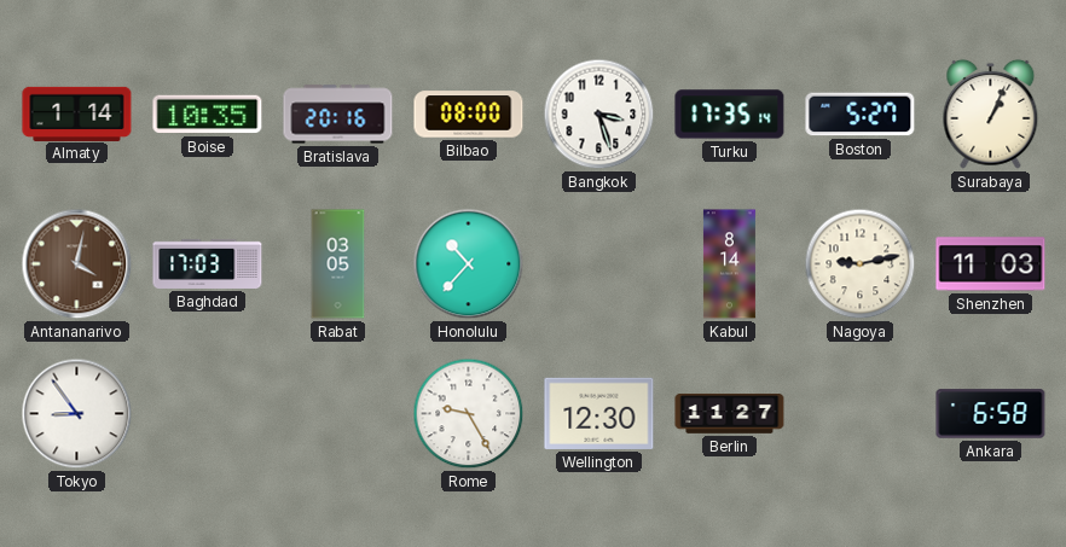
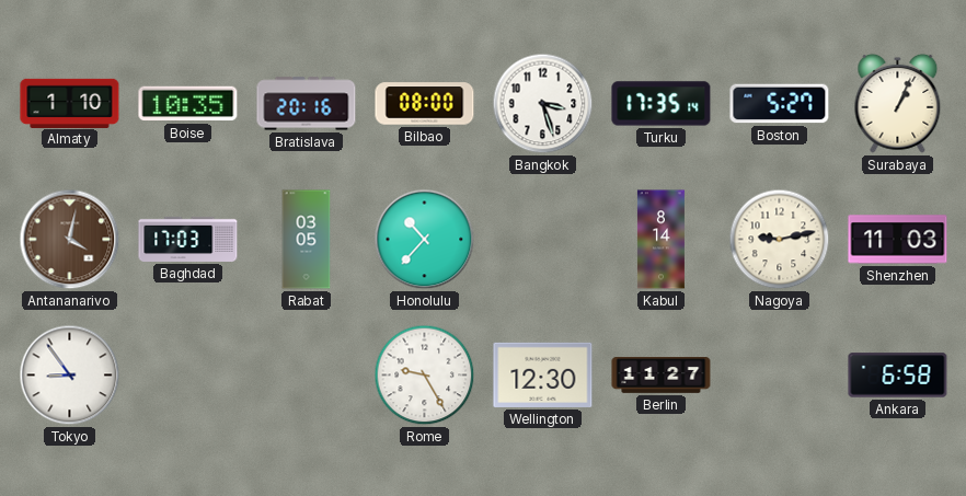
Almaty: 1:14 -> 1:10
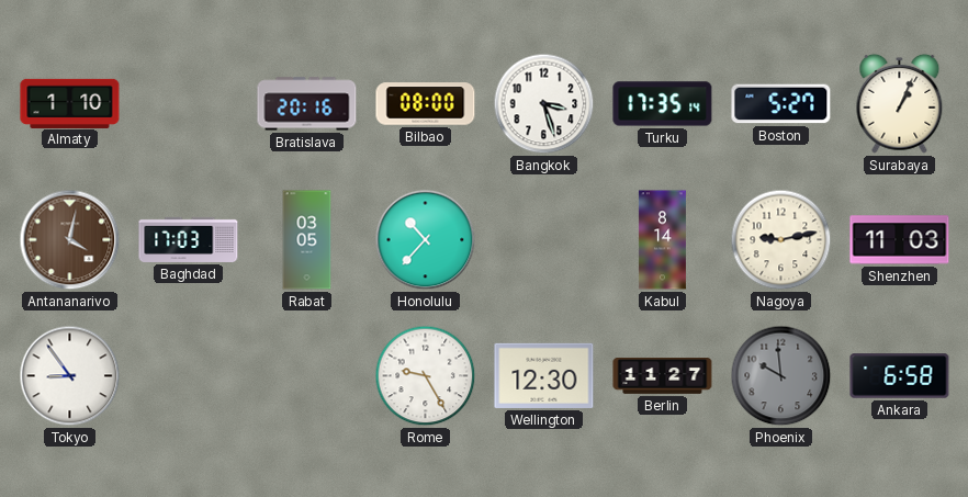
Boise: 10:35 -> none
Phoenix: none -> 9:59
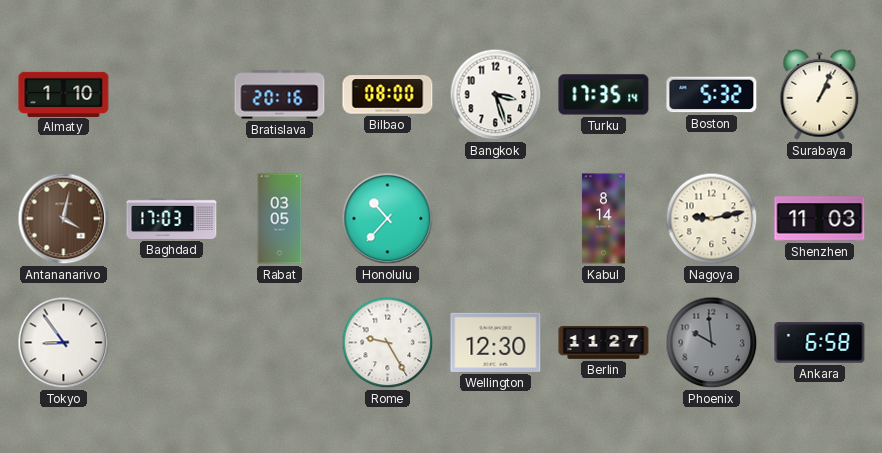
Boston: 5:27 -> 5:32
